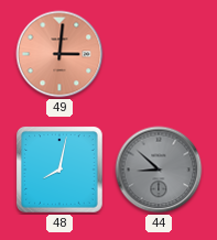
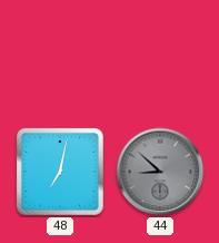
49: 3:01 -> none
48: 8:02 -> 7:02
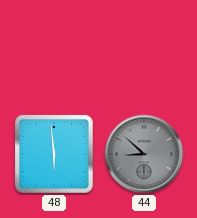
48: 7:02 -> 5:59
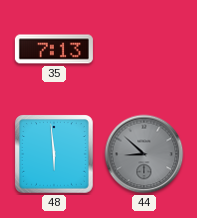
35: none -> 7:13
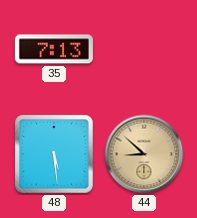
48: 5:59 -> 5:29
44 dial: grey -> champagne
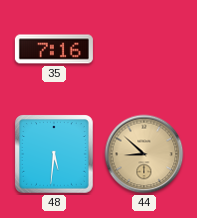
35: 7:13 -> 7:16
48: 5:29 -> 5:31
